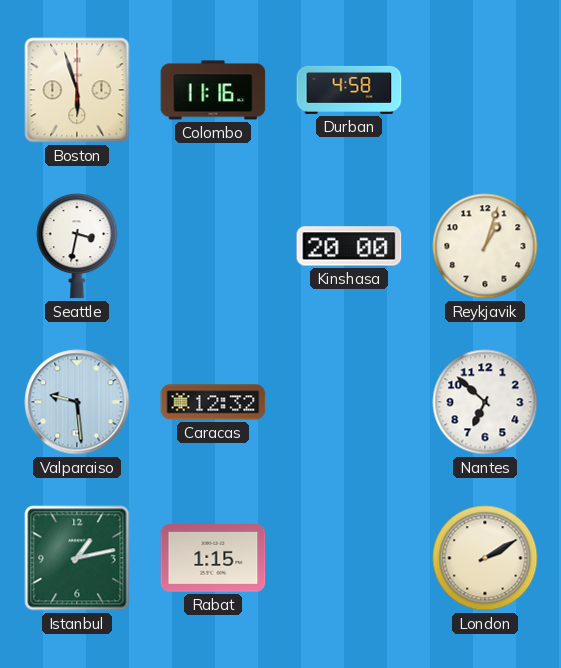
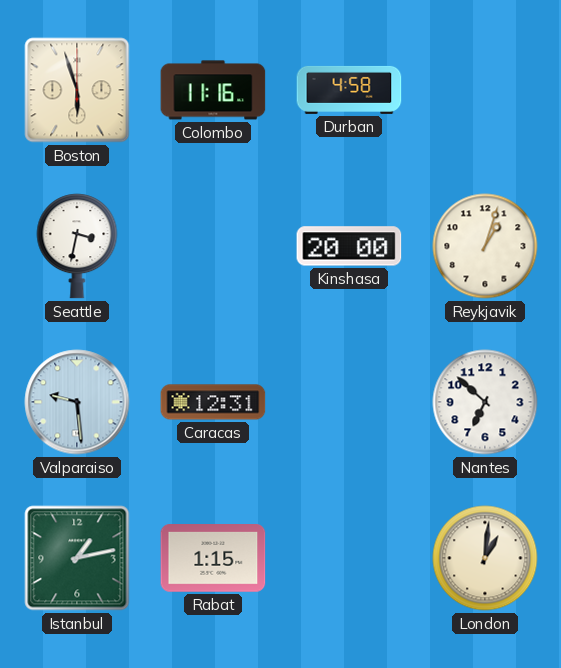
Caracas: 12:32 -> 12:31
London: 2:10 -> 1:01
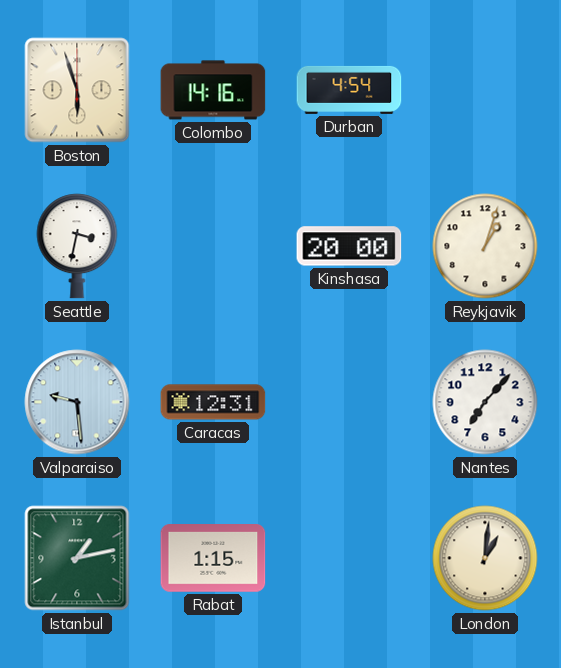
Colombo: 11:16 -> 14:16
Durban: 4:58 -> 4:54
Nantes: 6:52 -> 7:07
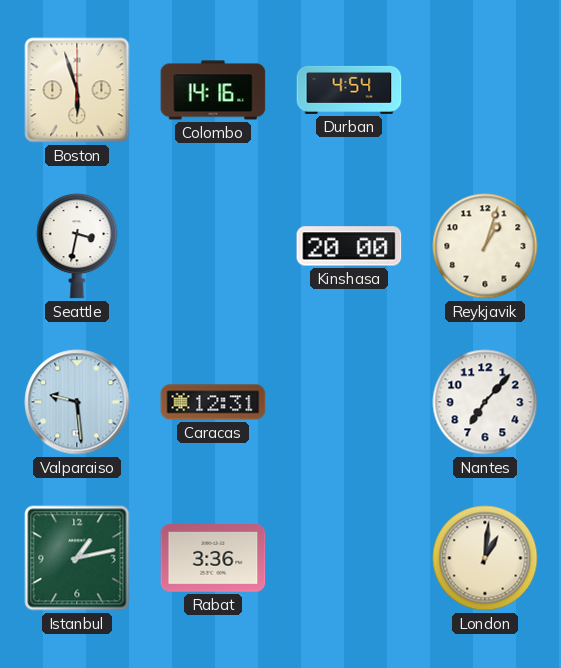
Rabat: 1:15 -> 3:36
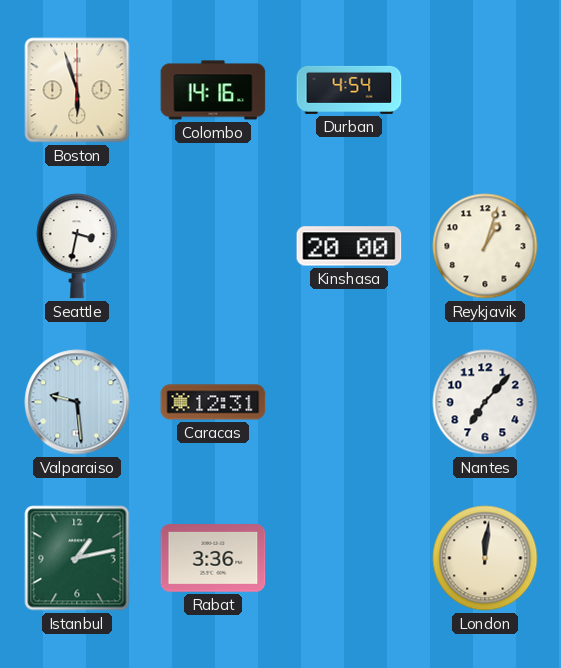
London: 1:01 -> 12:01
